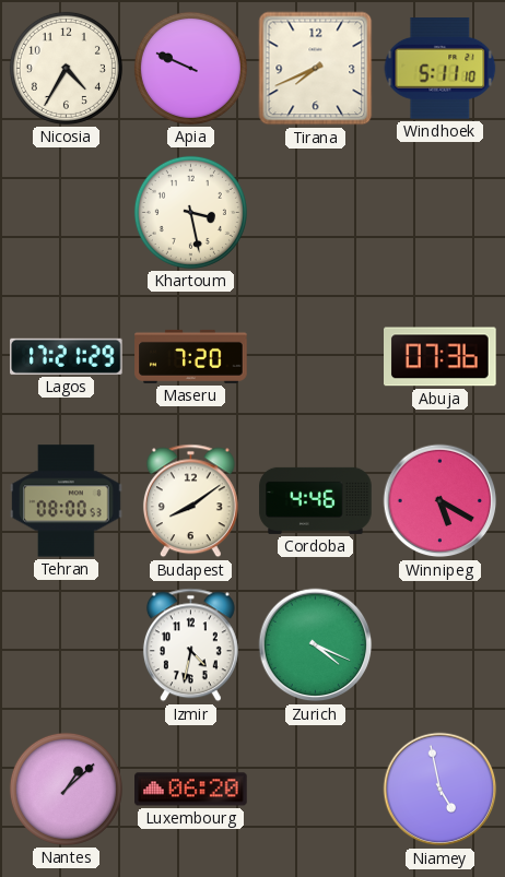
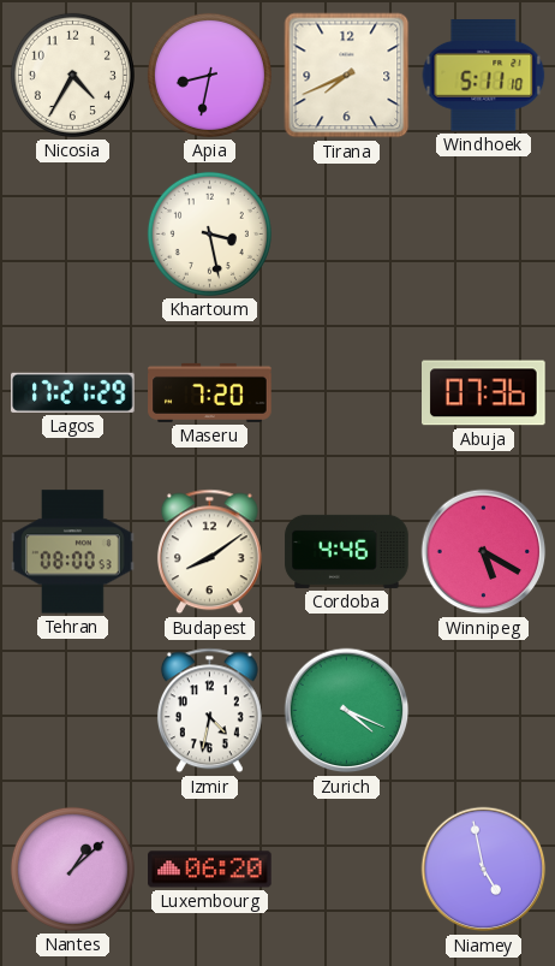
Apia: 9:49 -> 8:32
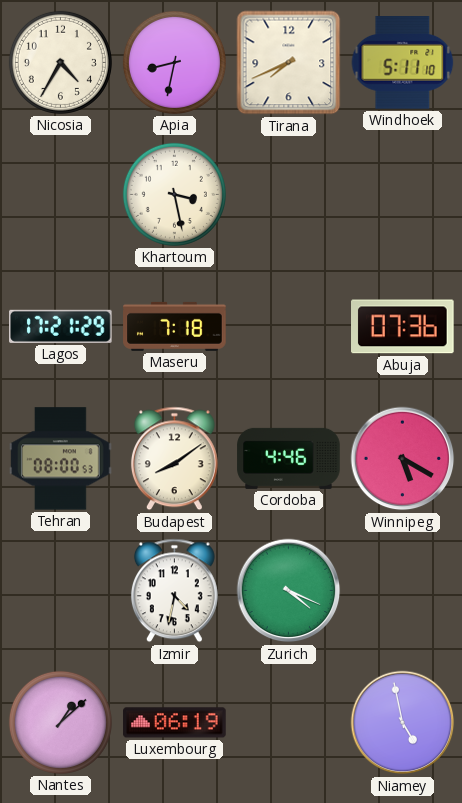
Maseru: 7:20 -> 7:18
Luxembourg: 06:20 -> 06:19
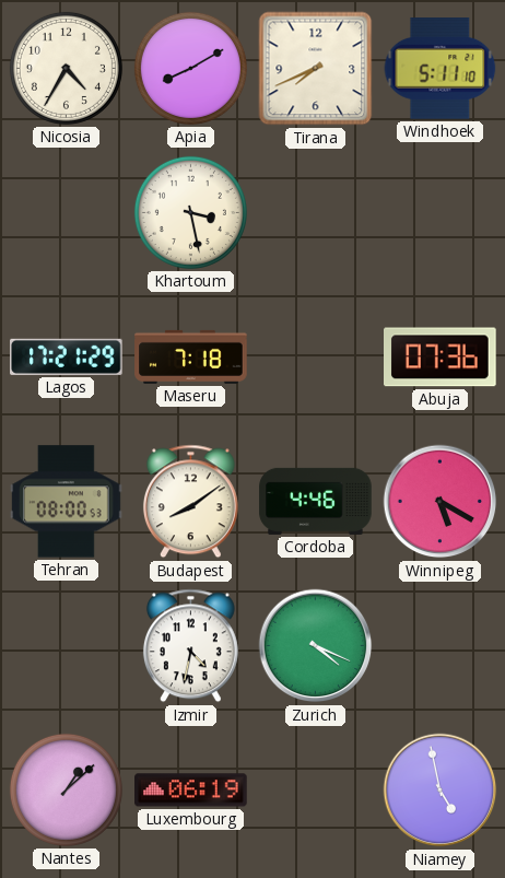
Apia: 8:32 -> 8:10
